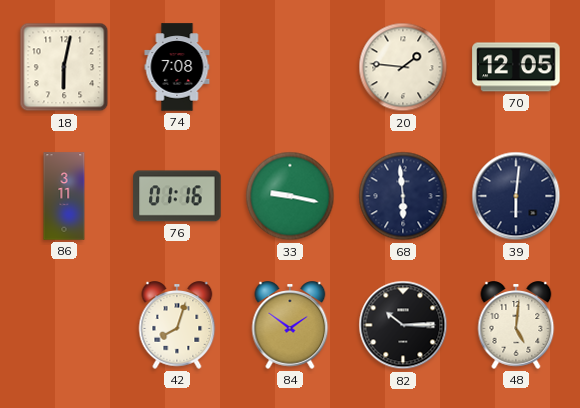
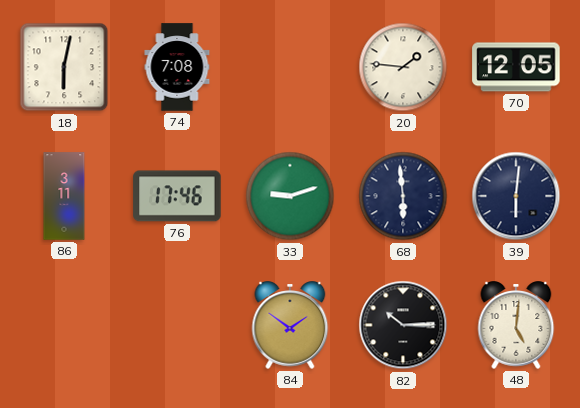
76: 01:16 -> 17:46
33: 9:17 -> 9:12
42: 8:03 -> none
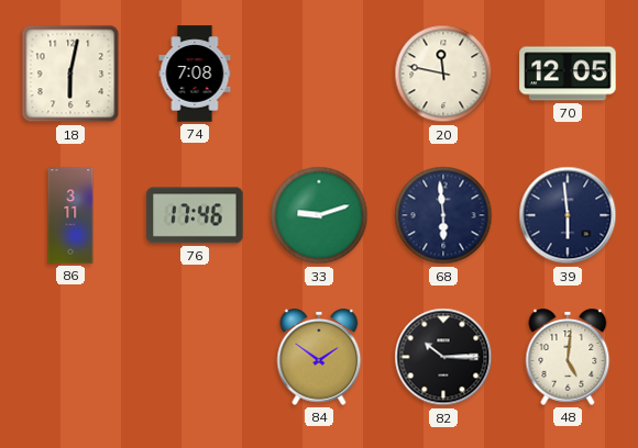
20: 1:46 -> 11:47
39: 6:01 -> 5:59
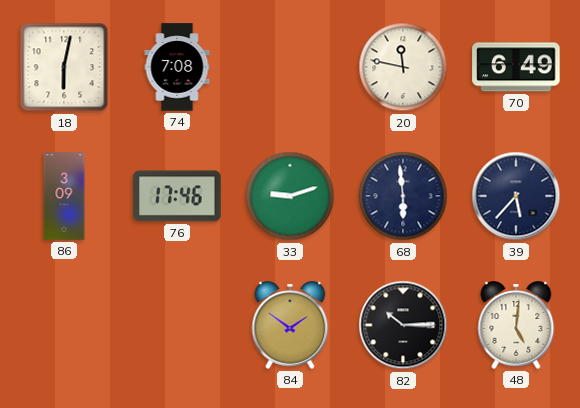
70: 12:05 -> 6:49
86: 3:11 -> 3:09
39: 5:59 -> 5:37
